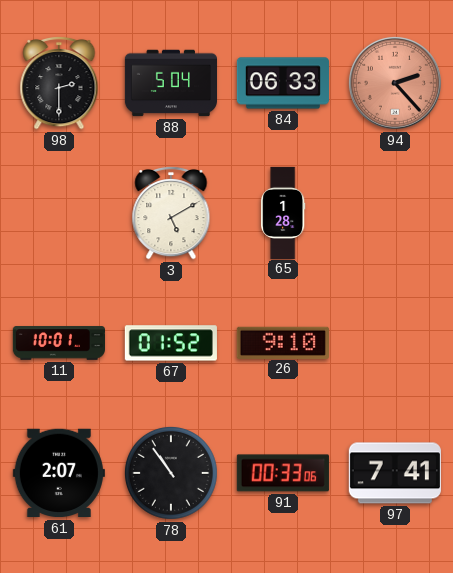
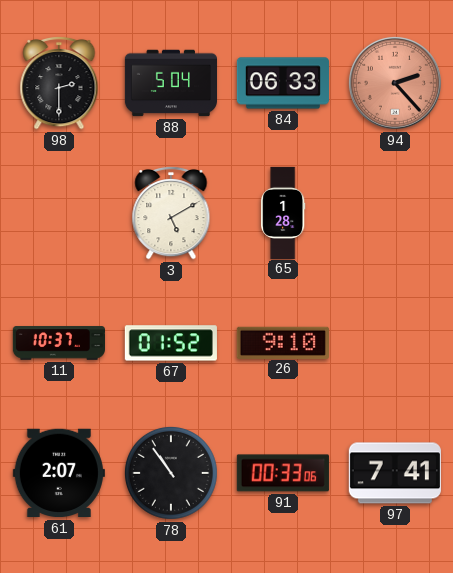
11: 10:01 -> 10:37
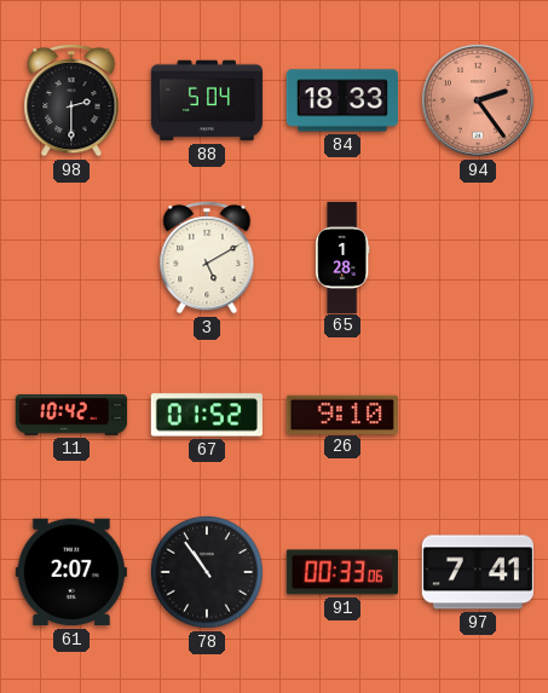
84: 06:33 -> 18:33
94: 2:23 -> 2:24
11: 10:37 -> 10:42
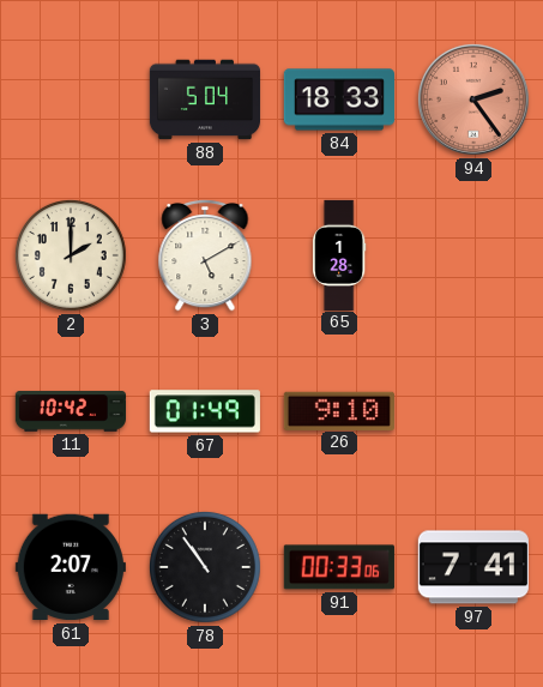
98: 2:30 -> none
2: none -> 2:00
67: 01:52 -> 01:49
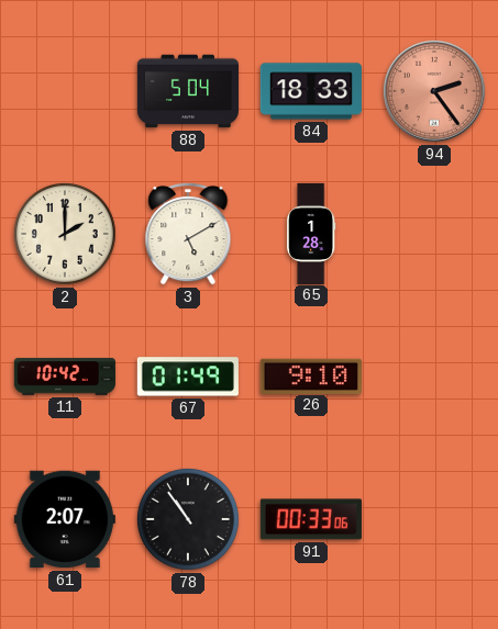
97: 7:41 -> none
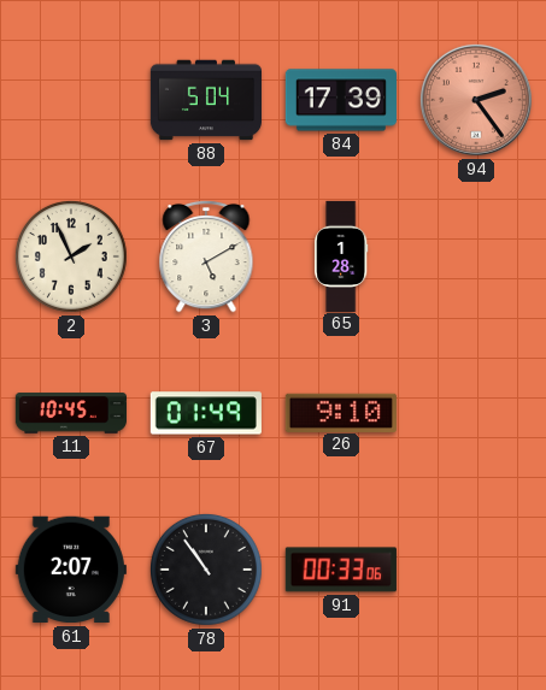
84: 18:33 -> 17:39
2: 2:00 -> 1:56
11: 10:42 -> 10:45
